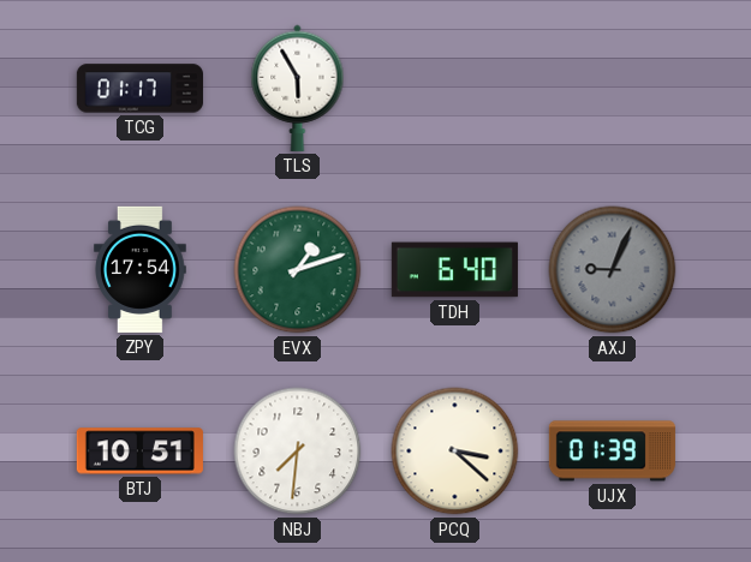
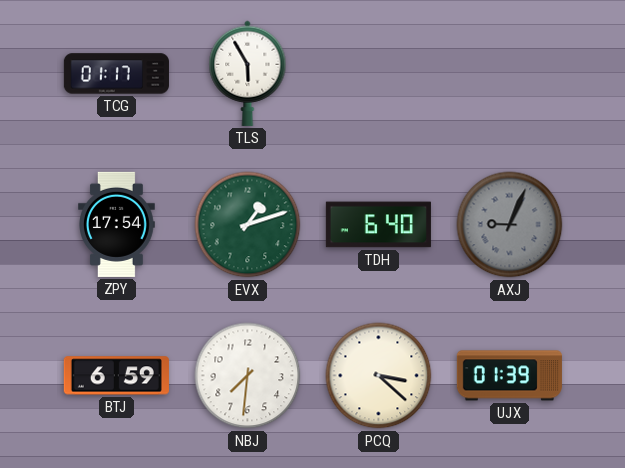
BTJ: 10:51 -> 6:59
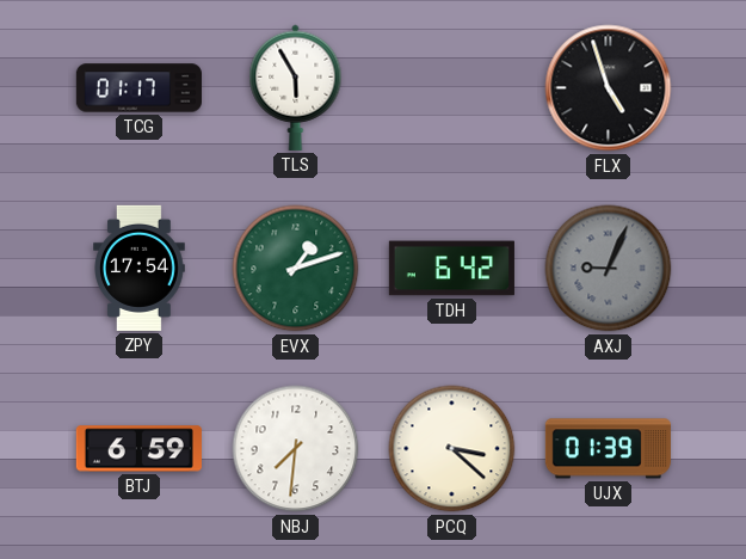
FLX: none -> 4:57
TDH: 6:40 -> 6:42
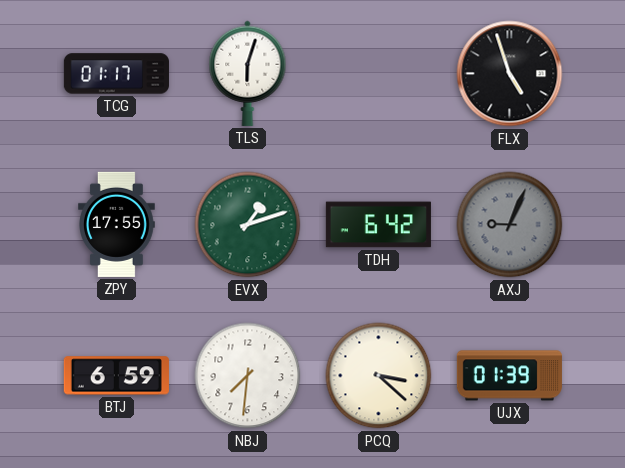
TLS: 5:55 -> 6:03
ZPY: 17:54 -> 17:55
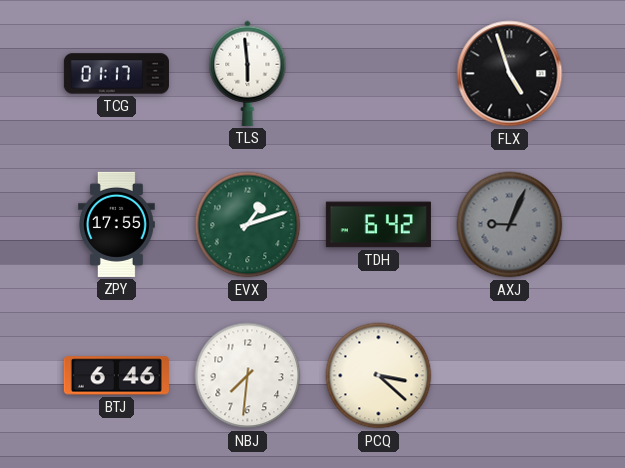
TLS: 6:03 -> 5:59
BTJ: 6:59 -> 6:46
UJX: 01:39 -> none
